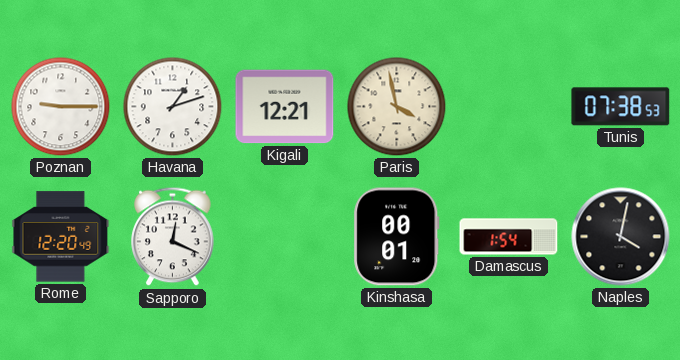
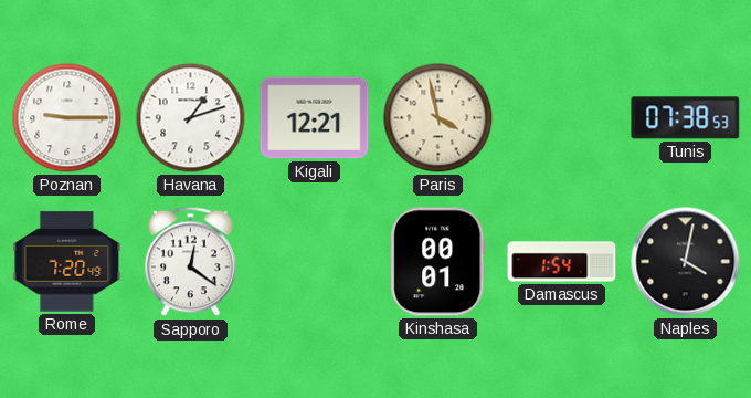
Rome: 12:20 -> 7:20
Sapporo: 12:19 -> 12:21
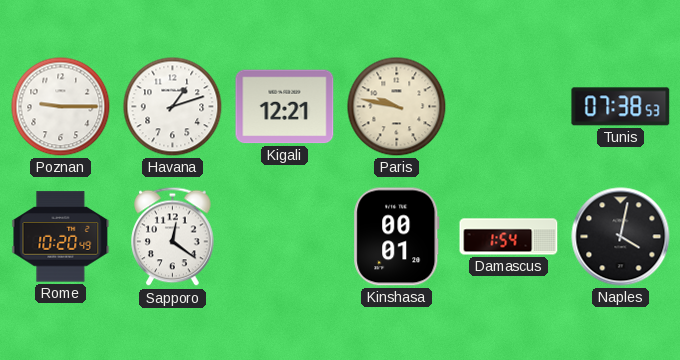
Paris: 3:58 -> 9:47
Rome: 7:20 -> 10:20
